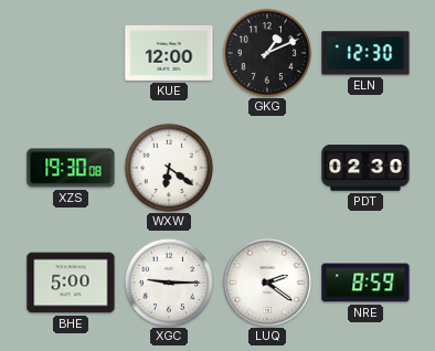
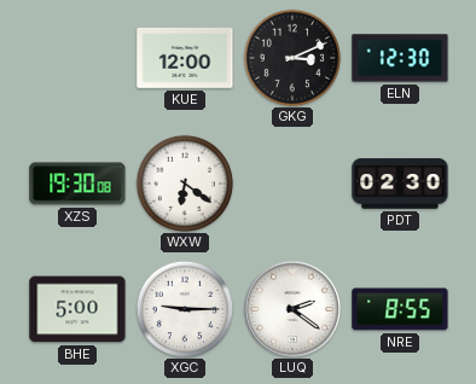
GKG: 1:11 -> 3:11
NRE: 8:59 -> 8:55
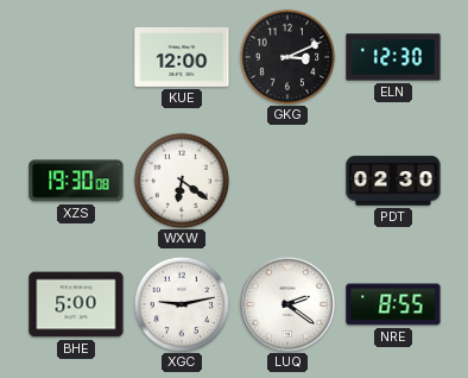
XGC: 9:15 -> 9:13
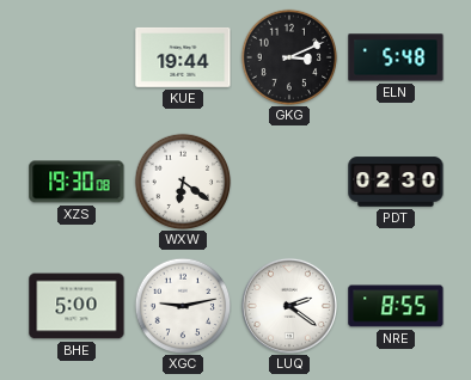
KUE: 12:00 -> 19:44
ELN: 12:30 -> 5:48
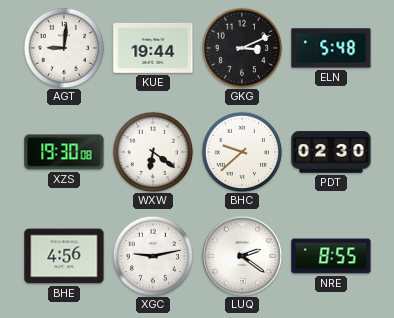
AGT: none -> 9:01
BHC: none -> 9:38
BHE: 5:00 -> 4:56
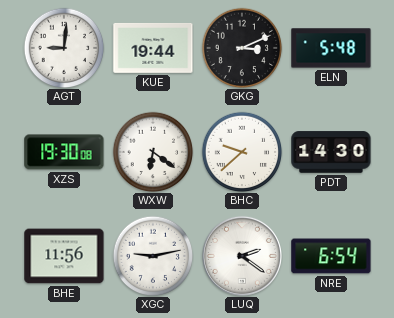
PDT: 02:30 -> 14:30
BHE: 4:56 -> 11:56
NRE: 8:55 -> 6:54
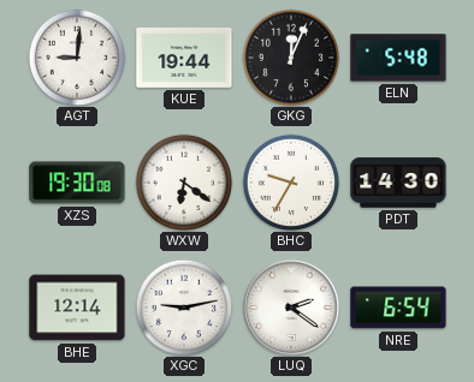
GKG: 3:11 -> 12:04
BHC: 9:38 -> 9:35
BHE: 11:56 -> 12:14
